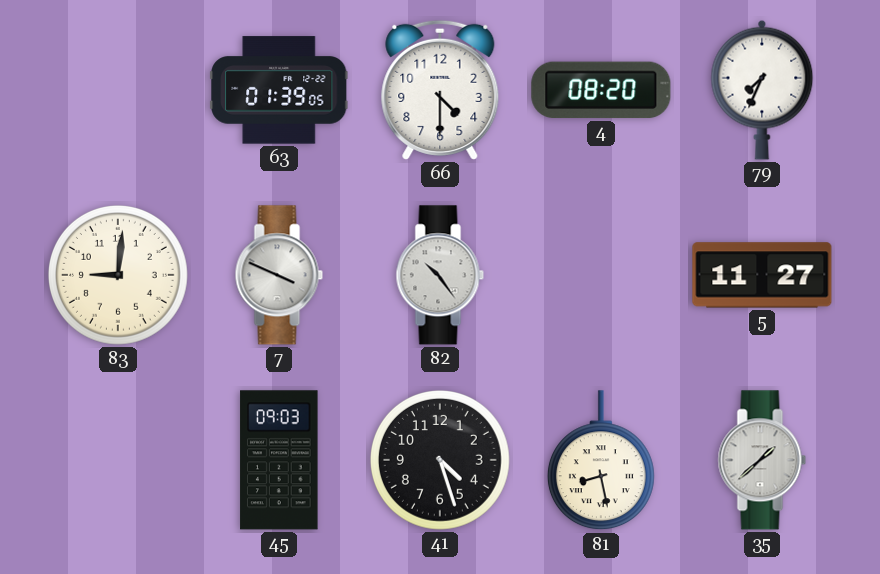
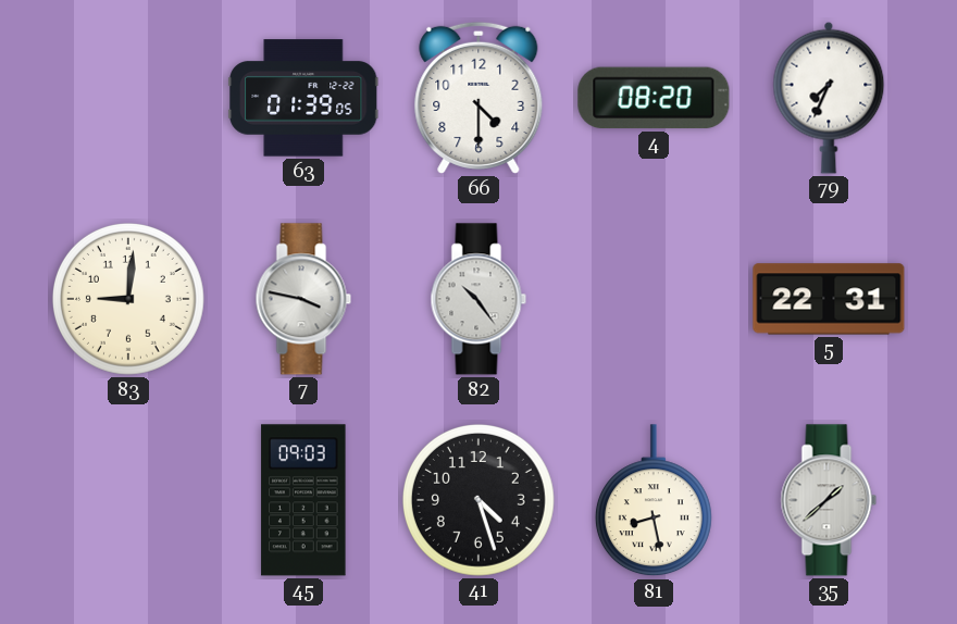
7: 3:49 -> 3:47
5: 11:27 -> 22:31
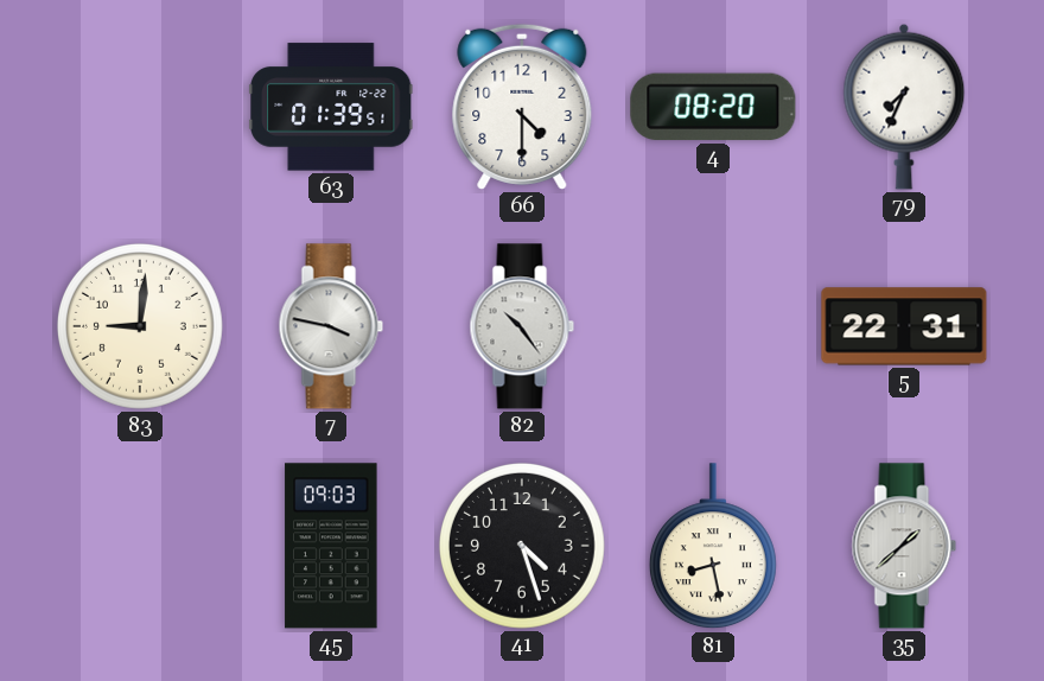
63: 01:39:05 -> 01:39:51
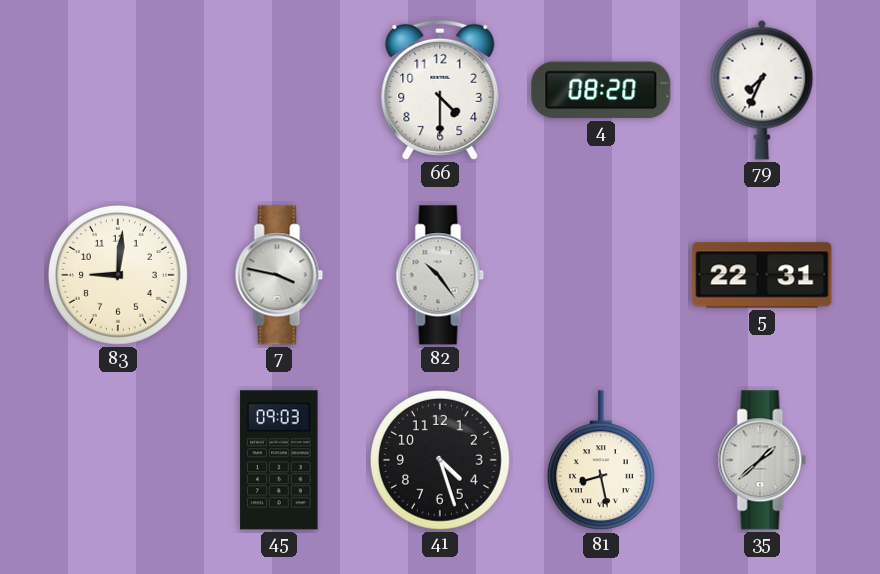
63: 01:39 -> none
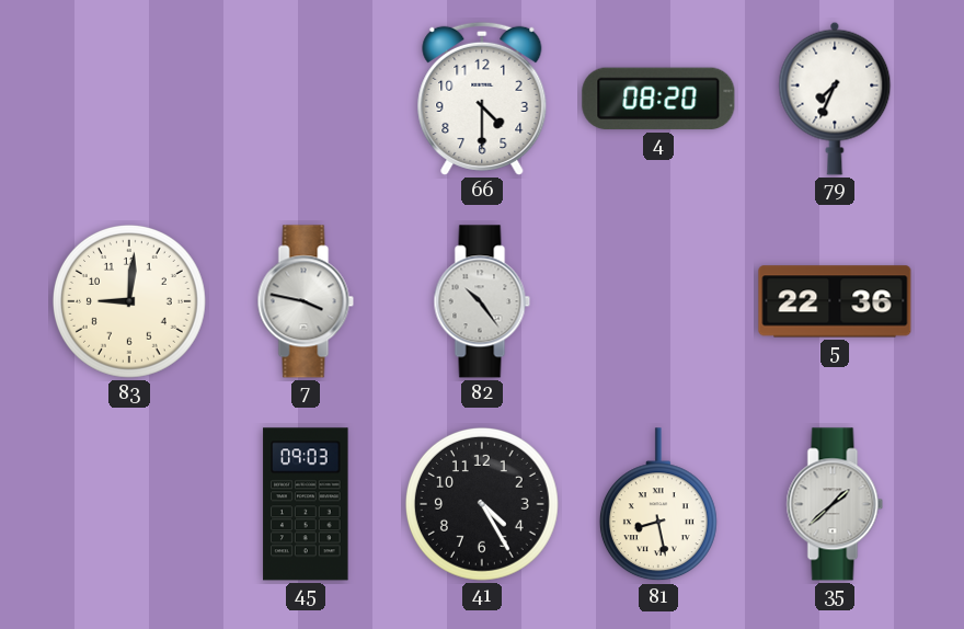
5: 22:31 -> 22:36
41: 4:27 -> 4:25
